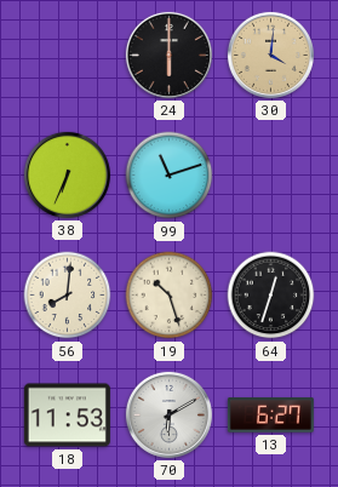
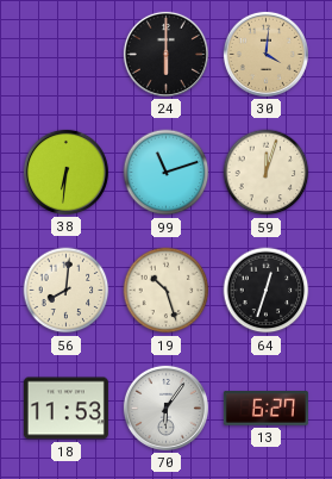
38: 6:34 -> 6:31
59: none -> 12:03
70: 6:10 -> 6:06
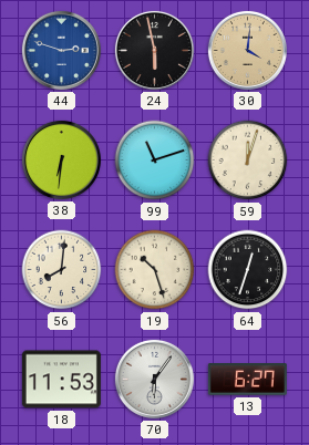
44: none -> 2:48
24: 6:00 -> 5:58
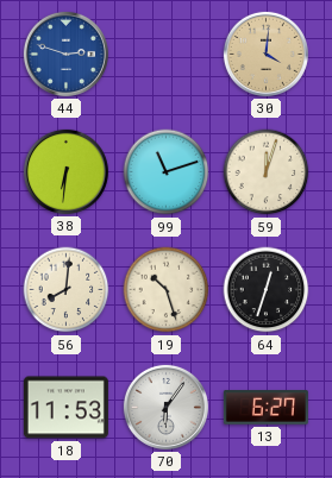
24: 5:58 -> none
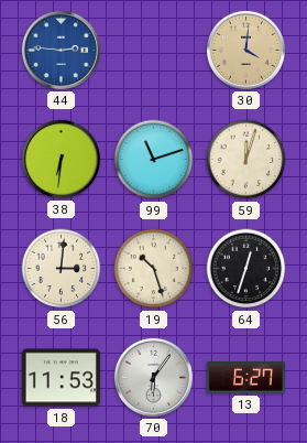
44: 2:48 -> 2:46
56: 8:01 -> 3:01
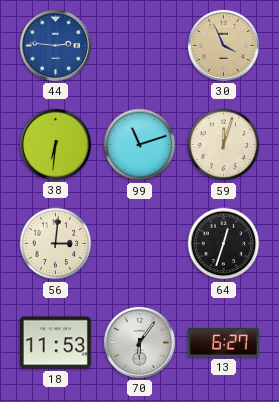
30: 4:01 -> 3:56
19: 10:27 -> none
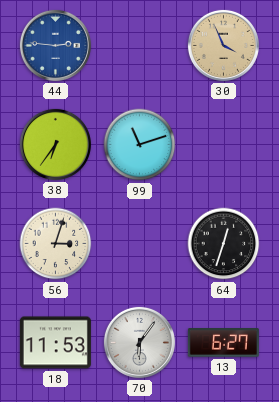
38: 6:31 -> 6:36
59: 12:03 -> none
56: 3:01 -> 3:03
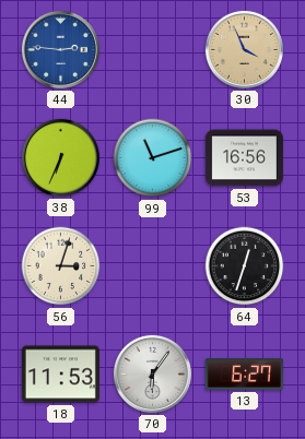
38: 6:36 -> 6:34
53: none -> 16:56
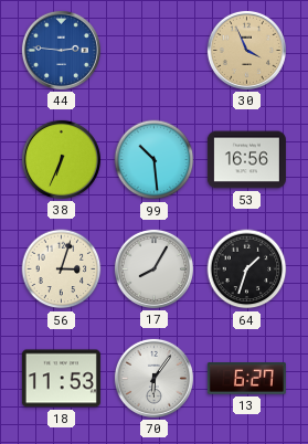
99: 11:12 -> 10:29
17: none -> 8:05
64: 12:33 -> 1:33
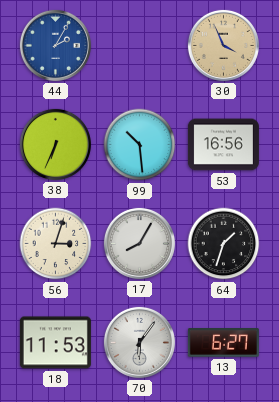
44: 2:46 -> 2:05
